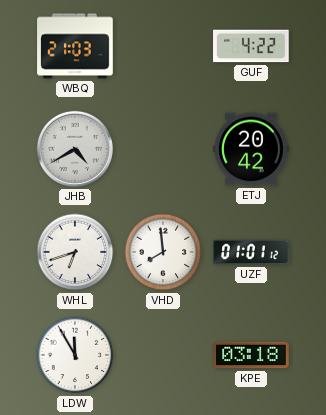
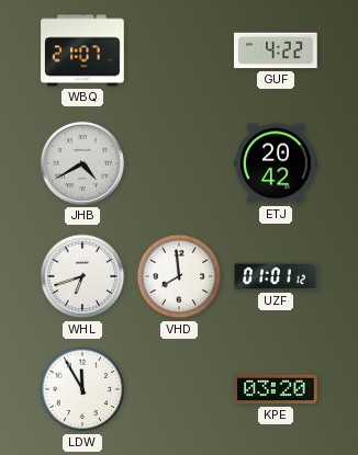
WBQ: 21:03 -> 21:07
KPE: 03:18 -> 03:20
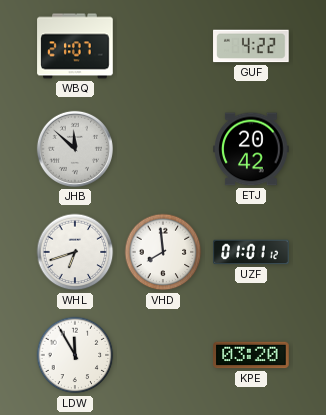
JHB: 4:40 -> 11:52
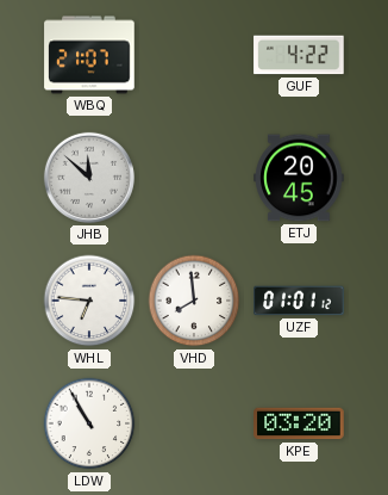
ETJ: 20:42 -> 20:45
WHL: 6:42 -> 6:46
LDW: 11:55 -> 10:55
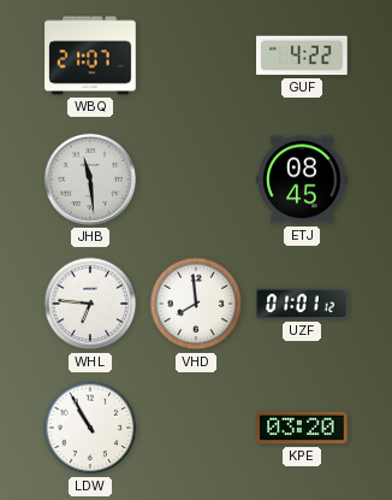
JHB: 11:52 -> 11:29
ETJ: 20:45 -> 08:45
